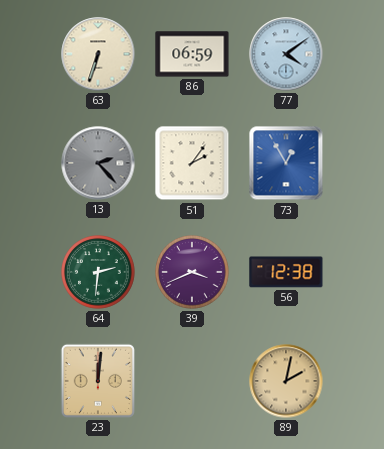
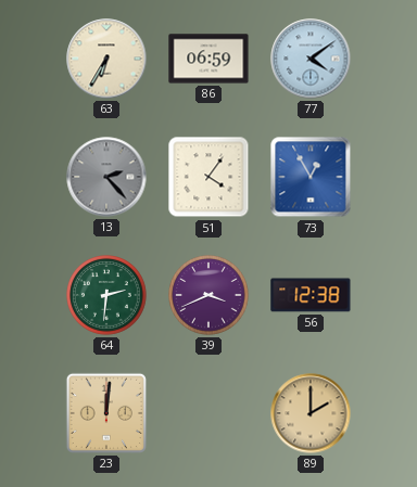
63: 6:33 -> 6:35
51: 2:06 -> 4:06
89: 2:02 -> 2:00
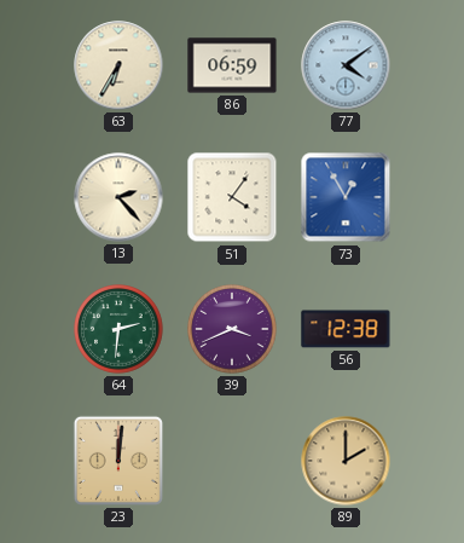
13 dial: grey -> cream
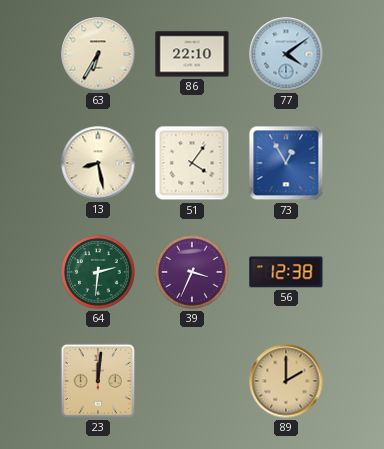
86: 06:59 -> 22:10
13: 2:23 -> 8:28
39: 3:41 -> 3:34
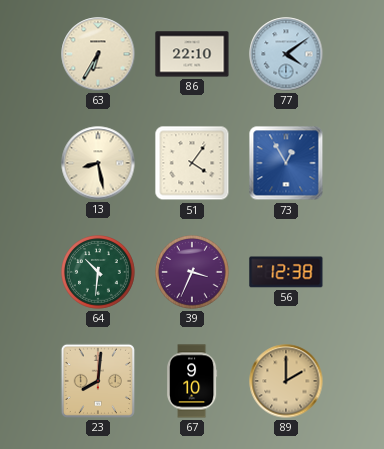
64: 2:31 -> 10:31
23: 12:01 -> 8:01
67: none -> 9:10
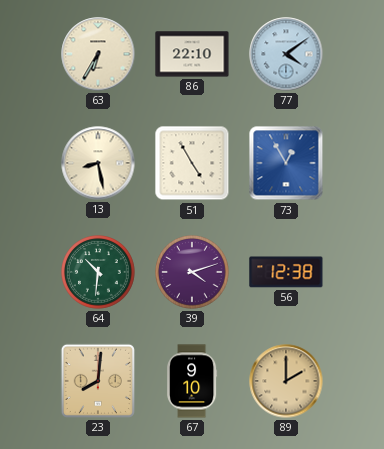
51: 4:06 -> 4:55
39: 3:34 -> 4:12
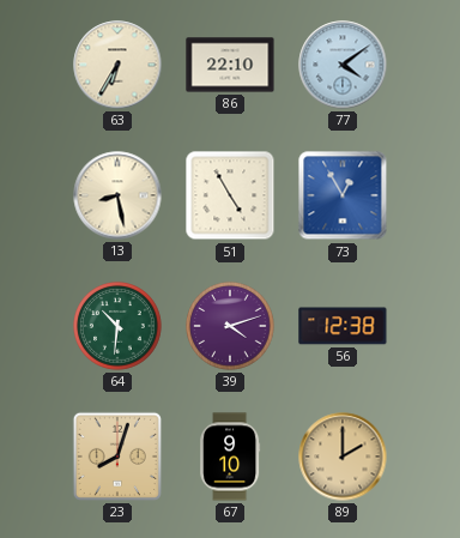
23: 8:01 -> 8:03
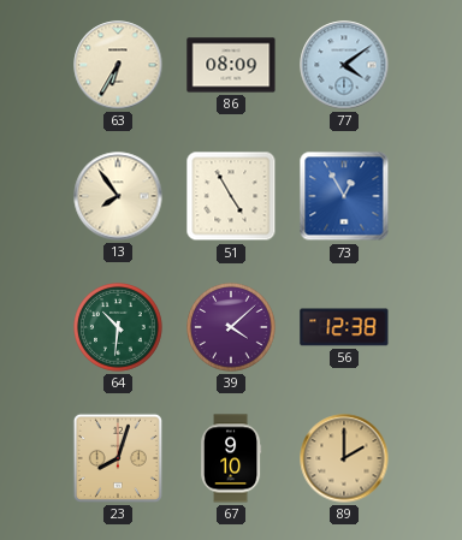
86: 22:10 -> 08:09
13: 8:28 -> 7:54
39: 4:12 -> 4:08
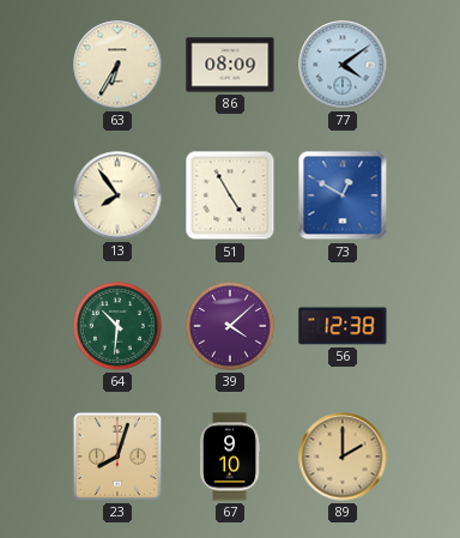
73: 12:55 -> 12:50
